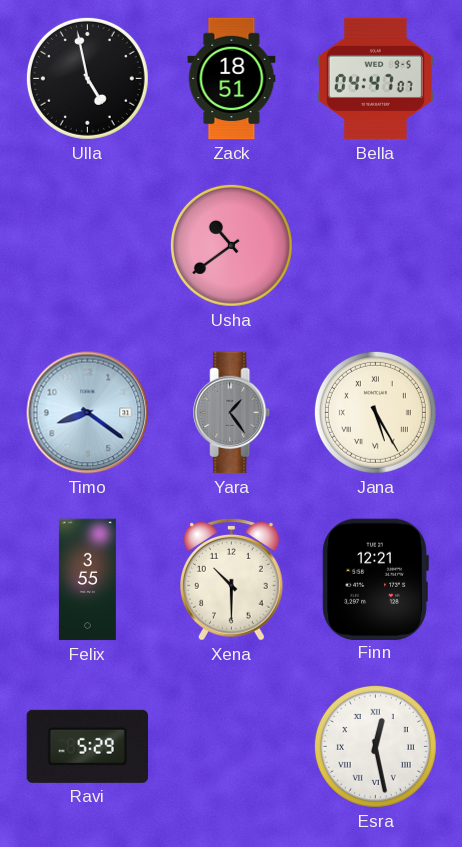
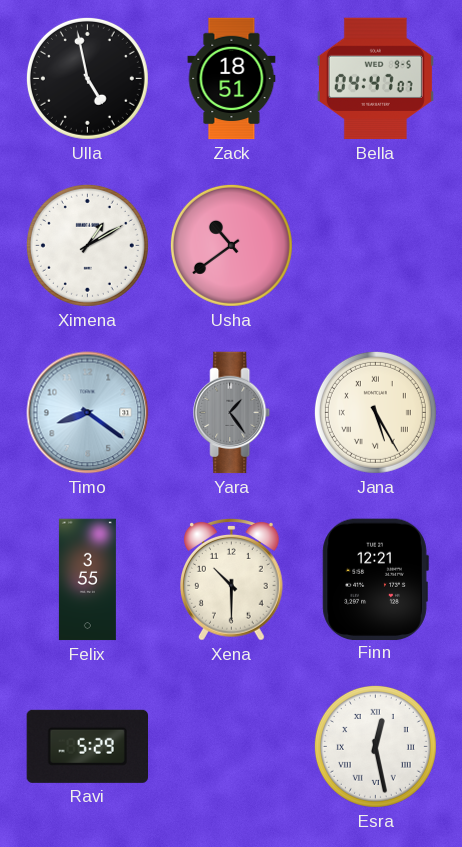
Ximena: none -> 1:10
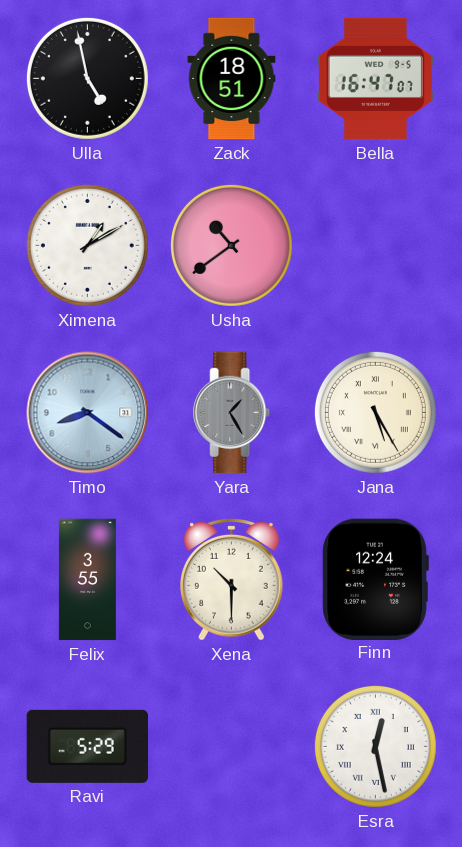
Bella: 04:47 -> 16:47
Yara: 1:24 -> 1:25
Finn: 12:21 -> 12:24
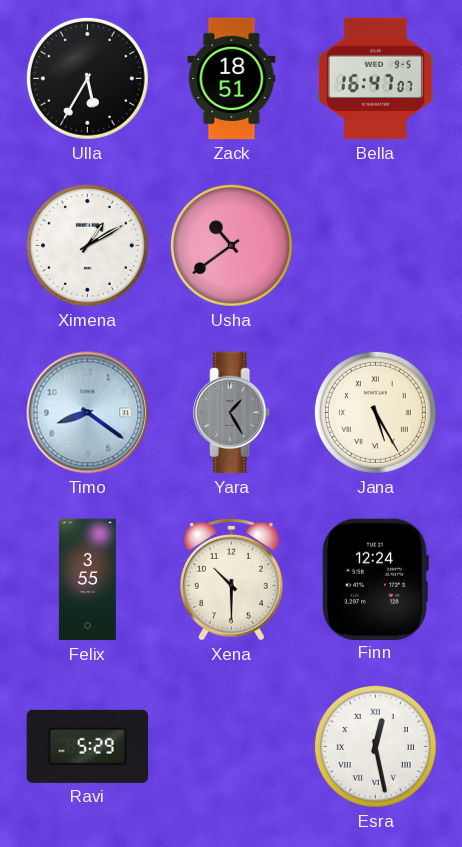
Ulla: 4:58 -> 5:35
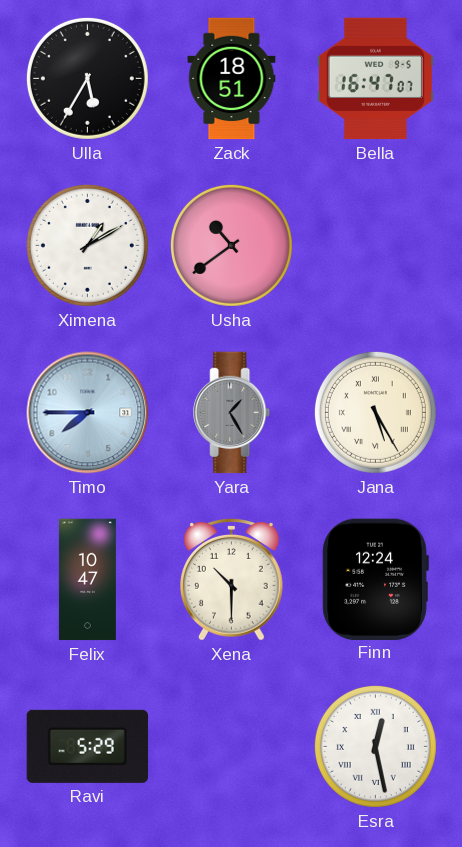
Timo: 8:21 -> 7:45
Felix: 3:55 -> 10:47
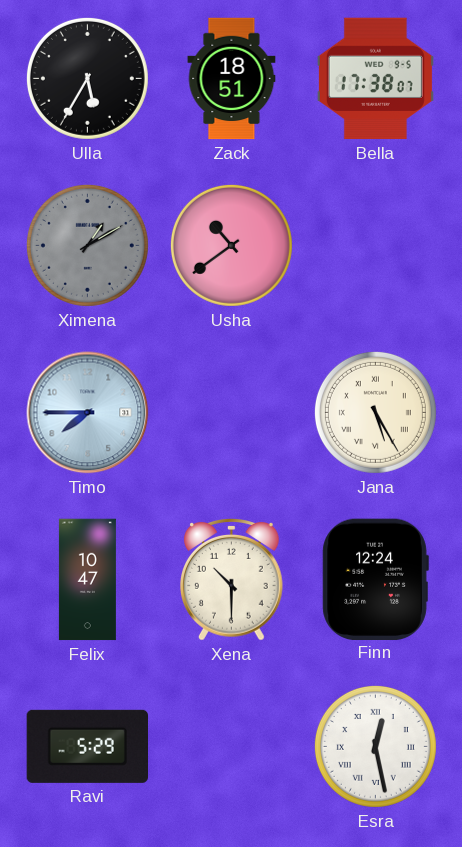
Bella: 16:47 -> 17:38
Ximena dial: white -> grey
Yara: 1:25 -> none
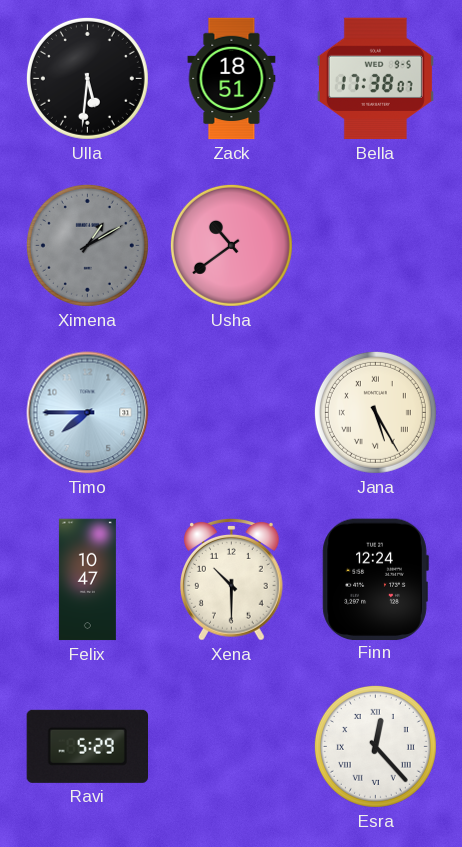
Ulla: 5:35 -> 5:31
Esra: 12:28 -> 12:23
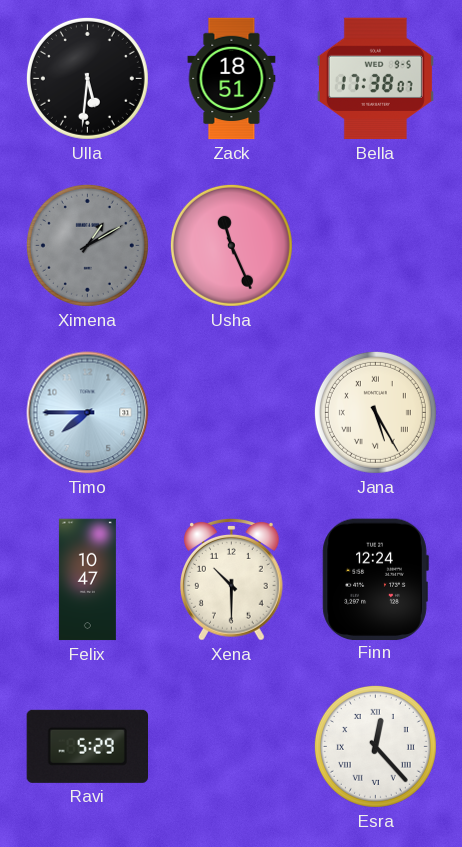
Usha: 10:39 -> 11:26
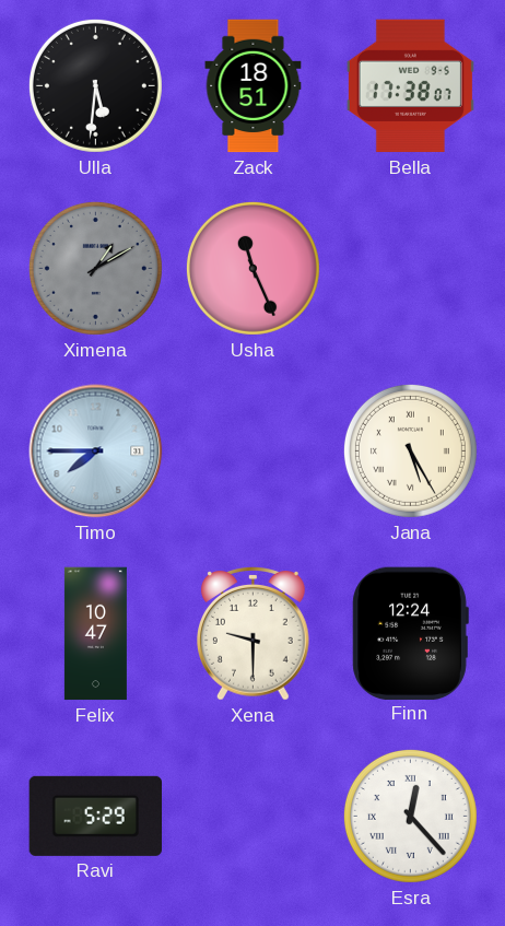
Xena: 10:30 -> 9:30
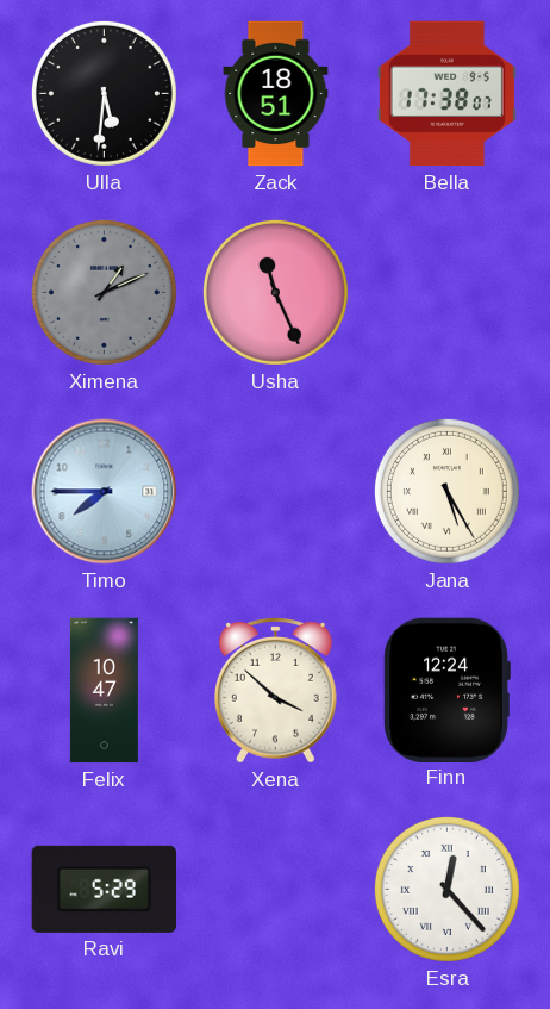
Ximena: 1:10 -> 1:11
Xena: 9:30 -> 3:52
